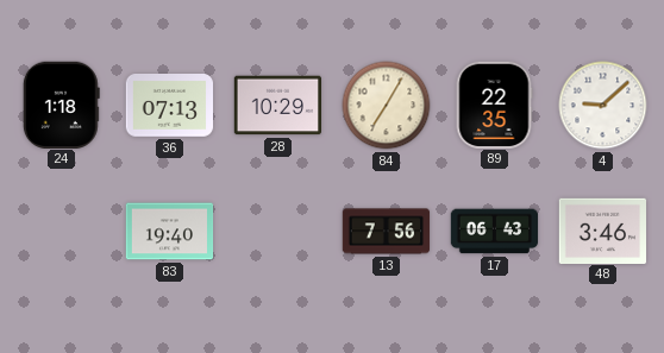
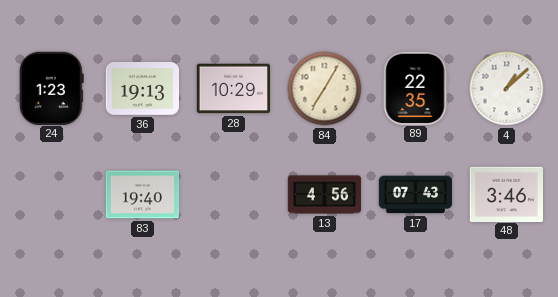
24: 1:18 -> 1:23
36: 07:13 -> 19:13
4: 9:08 -> 1:08
13: 7:56 -> 4:56
17: 06:43 -> 07:43
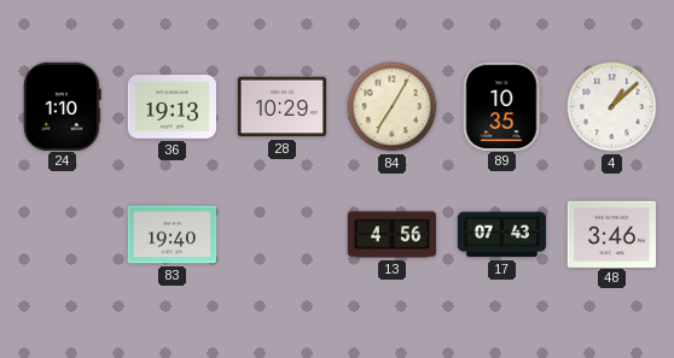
24: 1:23 -> 1:10
89: 22:35 -> 10:35
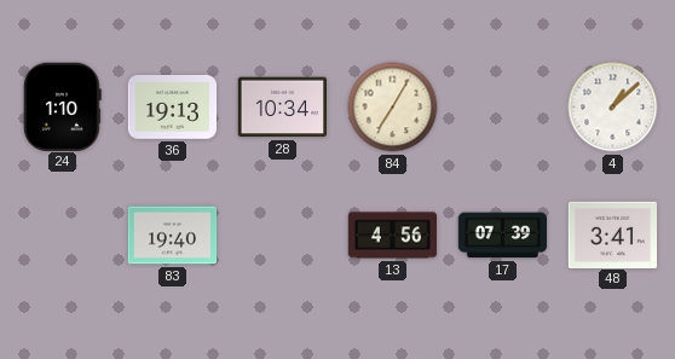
28: 10:29 -> 10:34
89: 10:35 -> none
17: 07:43 -> 07:39
48: 3:46 -> 3:41
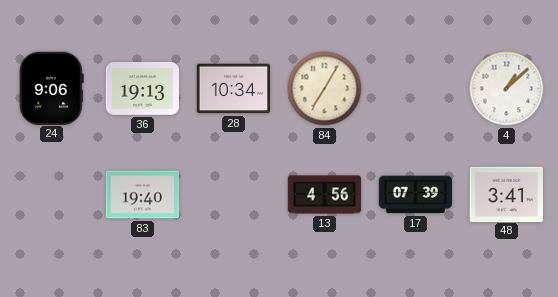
24: 1:10 -> 9:06
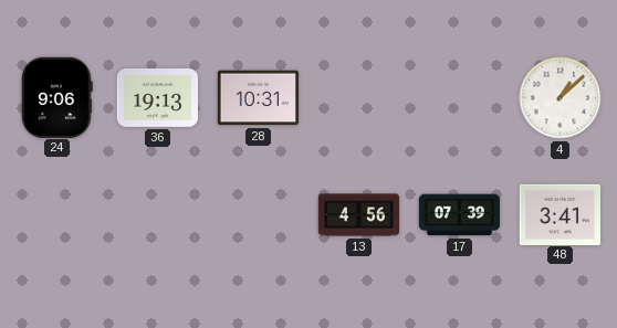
28: 10:34 -> 10:31
84: 7:05 -> none
83: 19:40 -> none
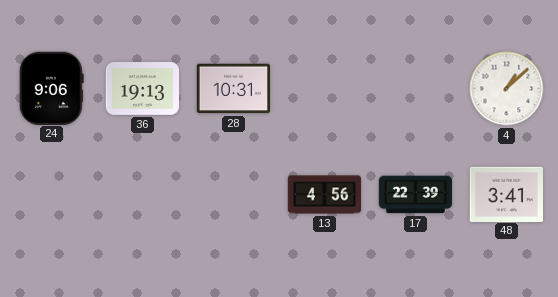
17: 07:39 -> 22:39
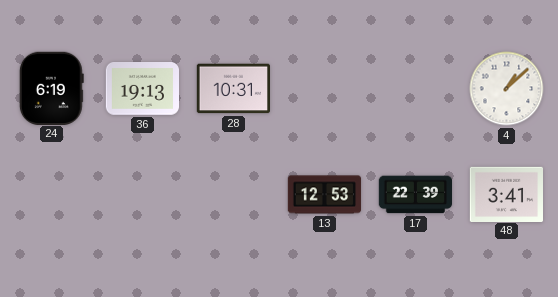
24: 9:06 -> 6:19
13: 4:56 -> 12:53
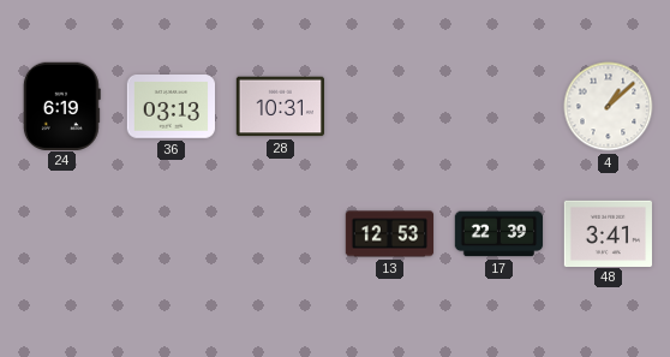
36: 19:13 -> 03:13
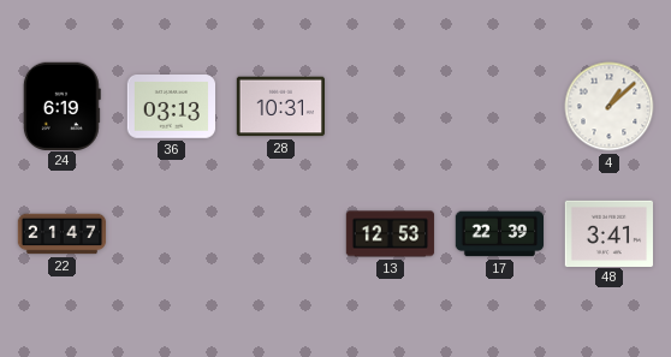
22: none -> 21:47
